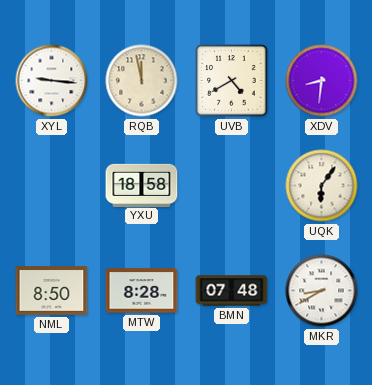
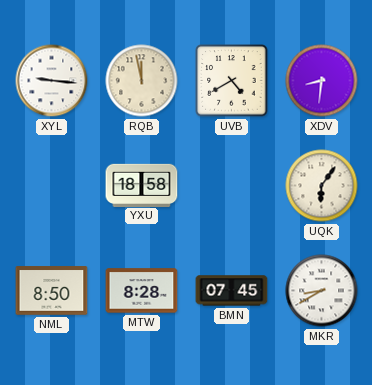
BMN: 07:48 -> 07:45
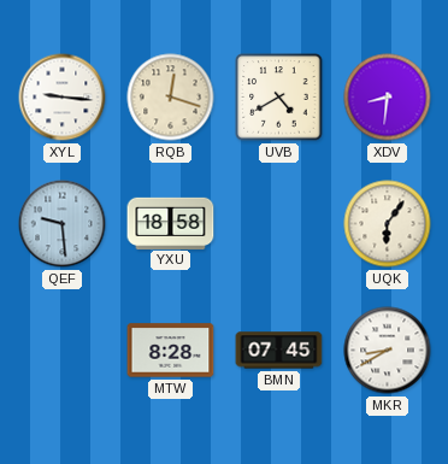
RQB: 11:58 -> 12:18
QEF: none -> 9:29
NML: 8:50 -> none
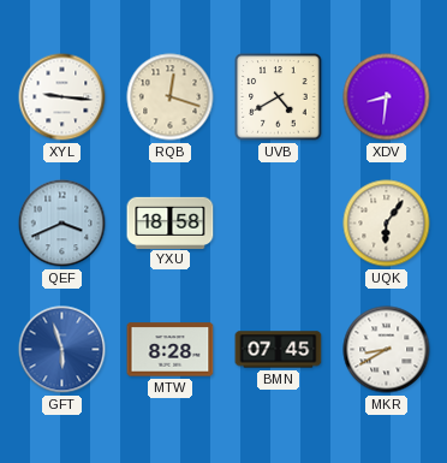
QEF: 9:29 -> 3:41
GFT: none -> 5:57
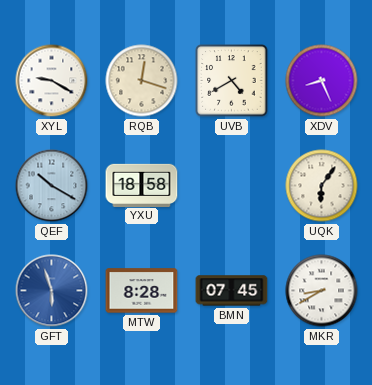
XYL: 9:16 -> 9:20
XDV: 8:31 -> 8:26
QEF: 3:41 -> 10:20
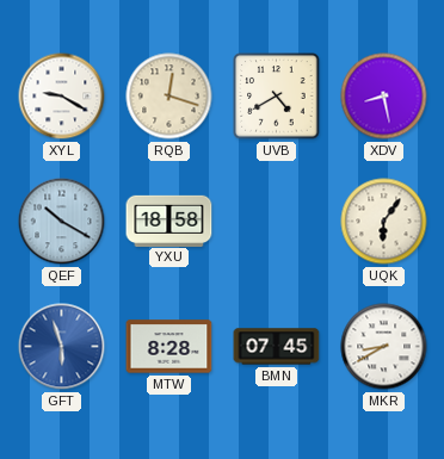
XDV: 8:26 -> 8:28
